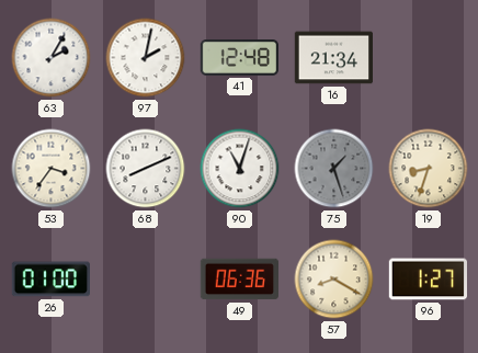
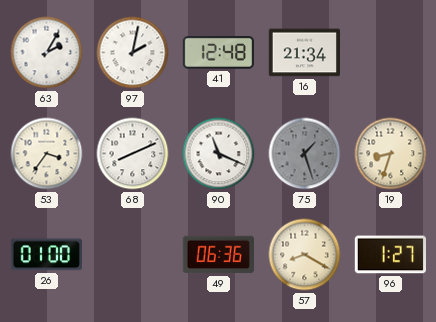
90: 11:03 -> 11:19
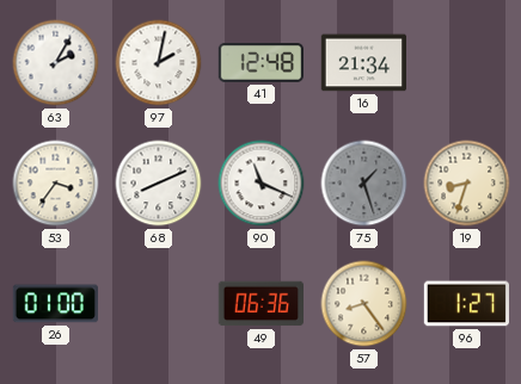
57: 8:20 -> 8:24
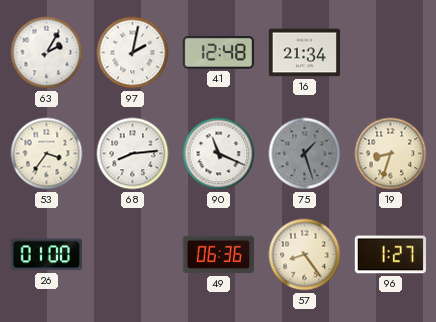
68: 8:11 -> 8:14
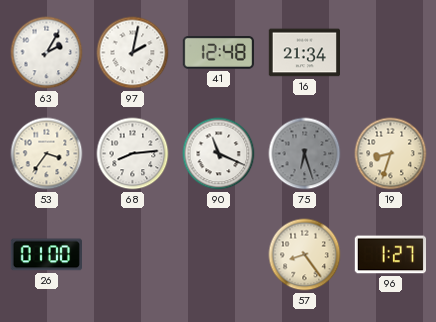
75: 1:27 -> 6:27
49: 06:36 -> none
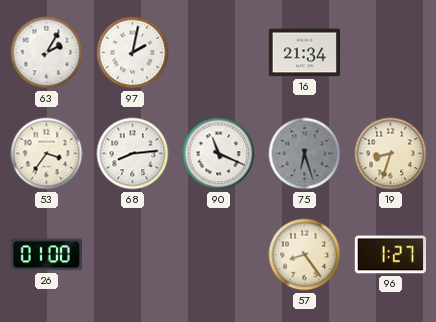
41: 12:48 -> none
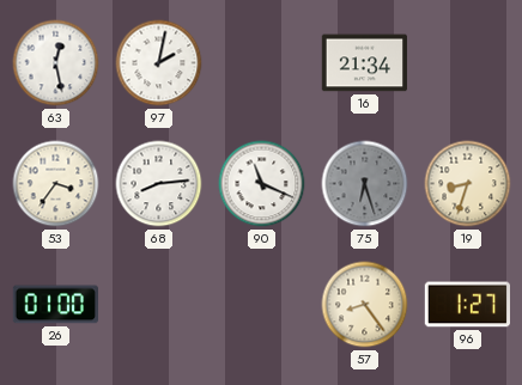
63: 2:05 -> 12:28
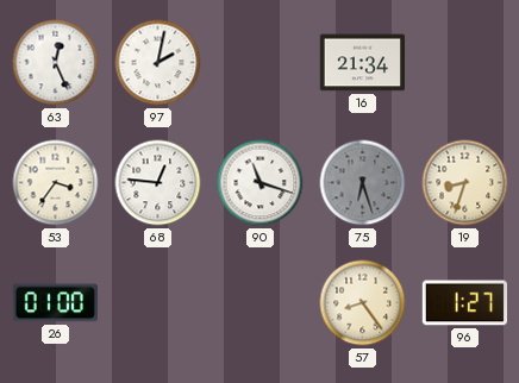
63: 12:28 -> 12:26
68: 8:14 -> 12:46
90: 11:19 -> 11:18
